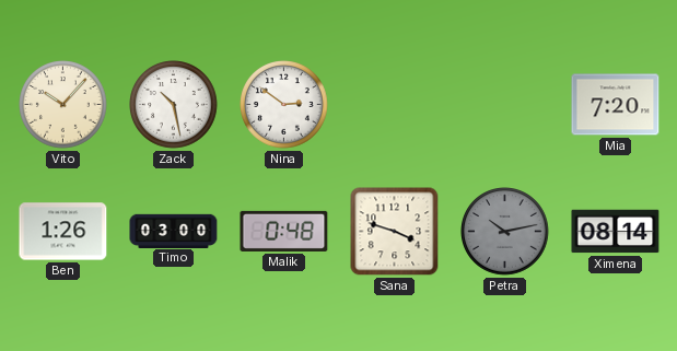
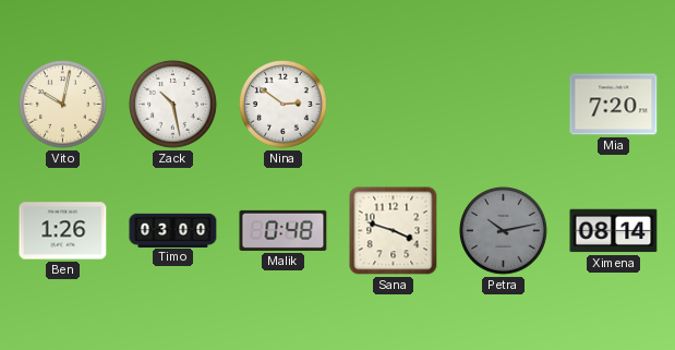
Vito: 10:07 -> 10:02
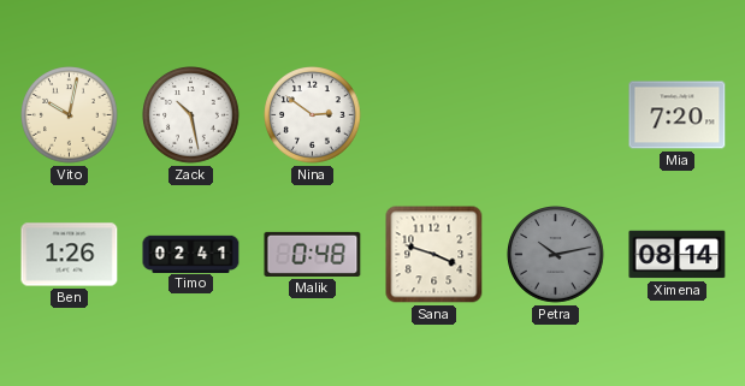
Timo: 03:00 -> 02:41
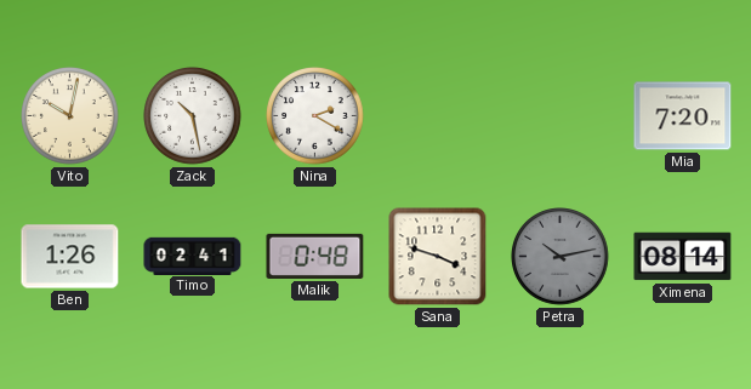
Nina: 2:51 -> 2:20
